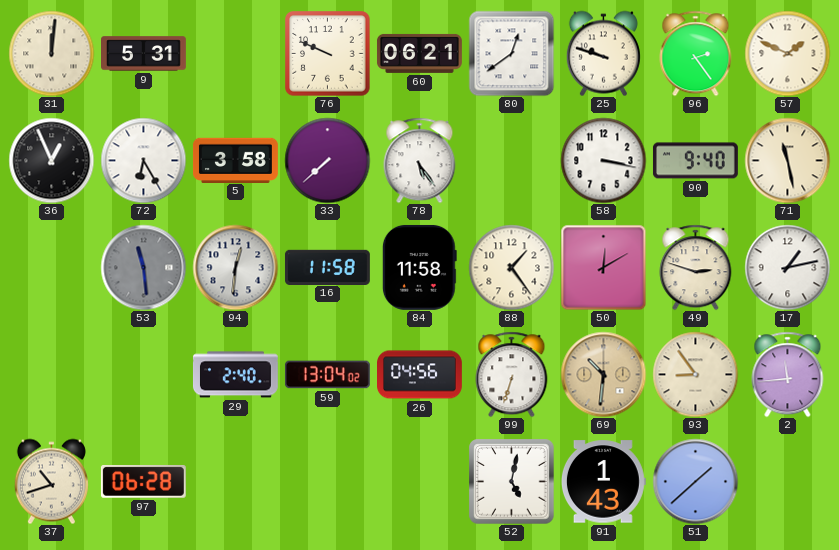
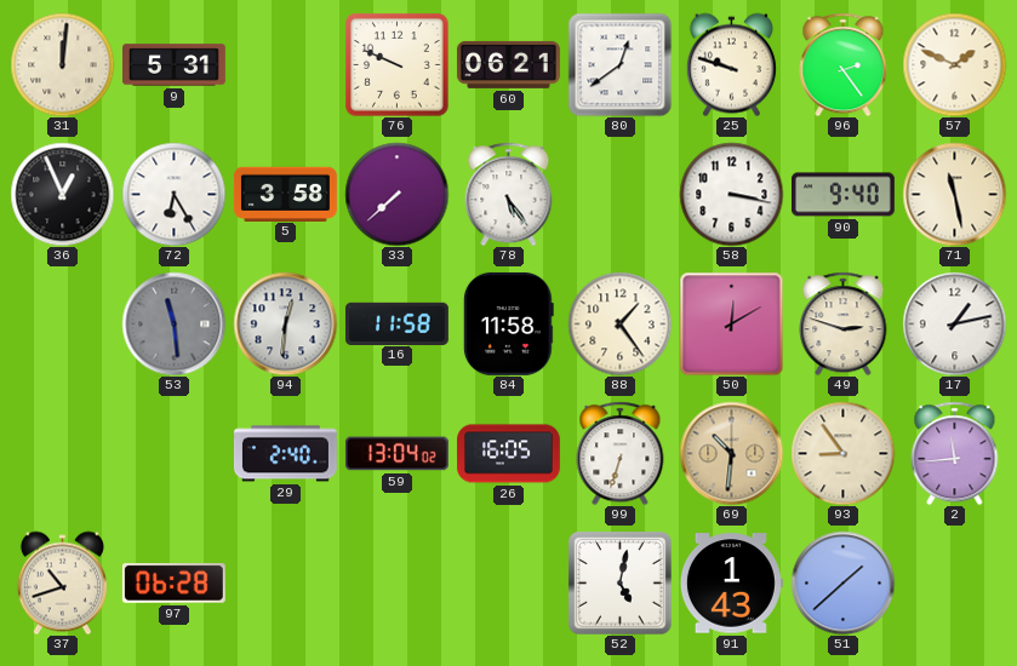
26: 04:56 -> 16:05
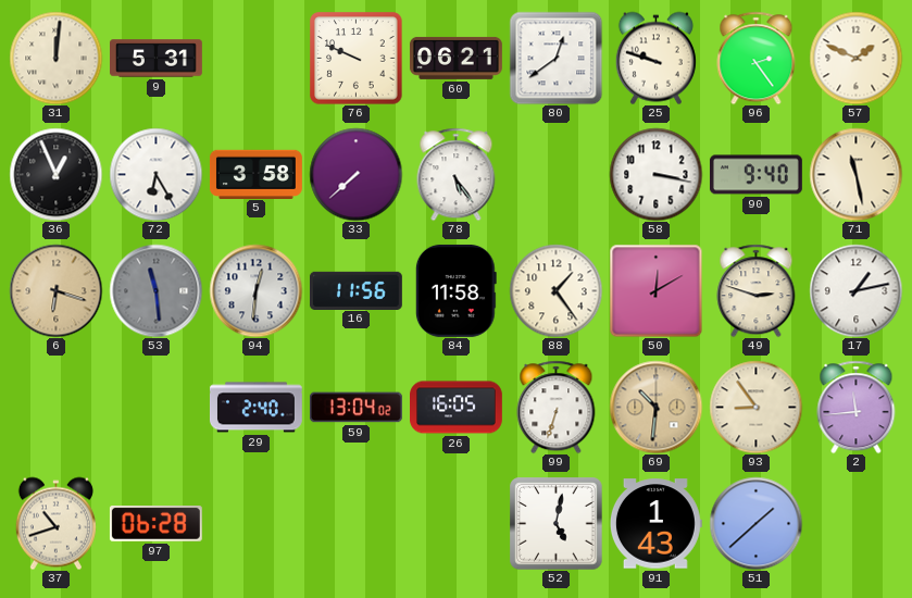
6: none -> 6:18
16: 11:58 -> 11:56
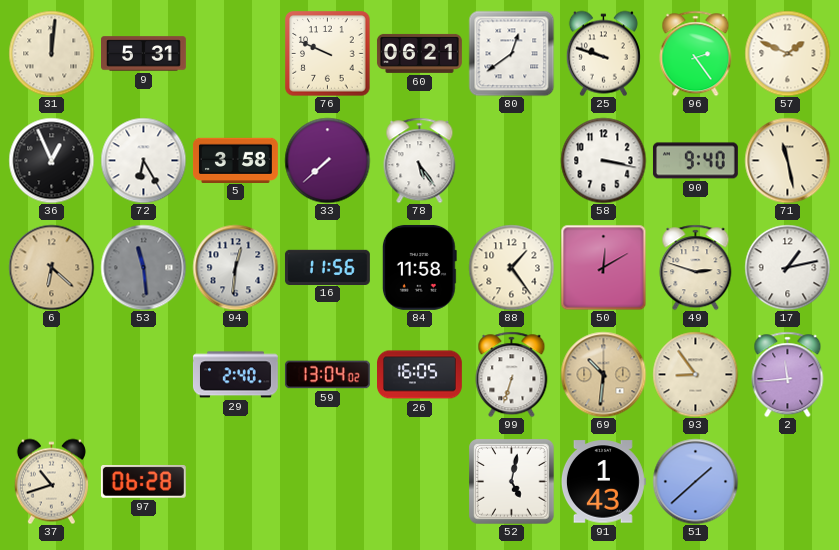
6: 6:18 -> 6:22
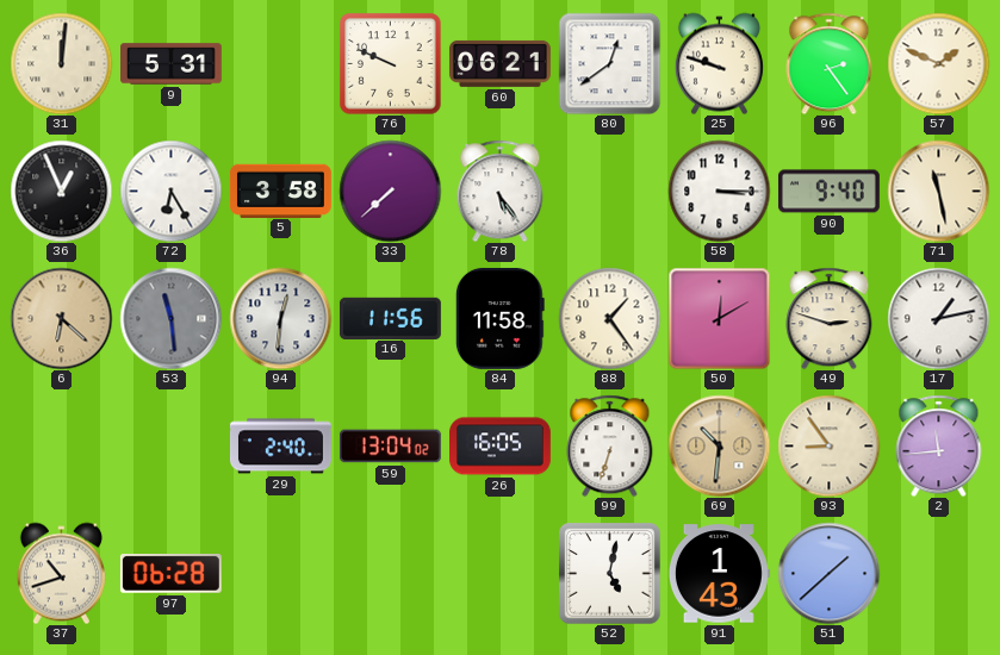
58: 3:17 -> 3:15
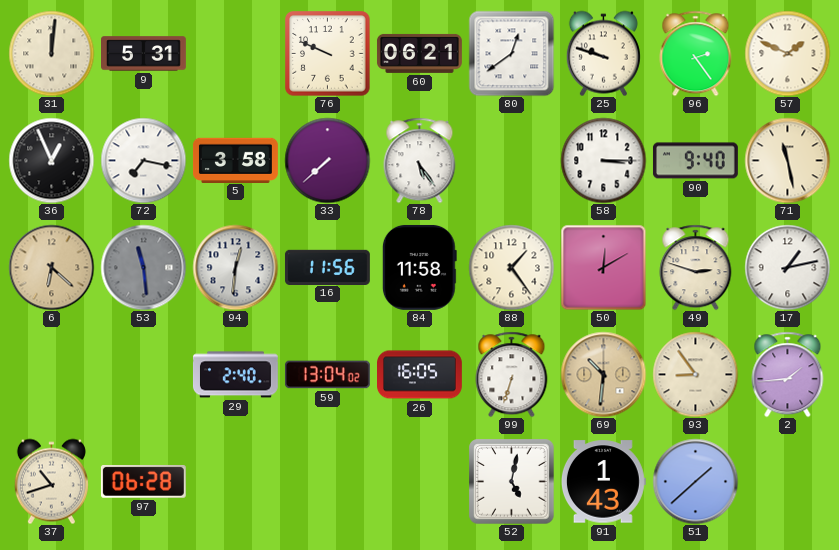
72: 6:25 -> 7:17
2: 11:44 -> 1:44
